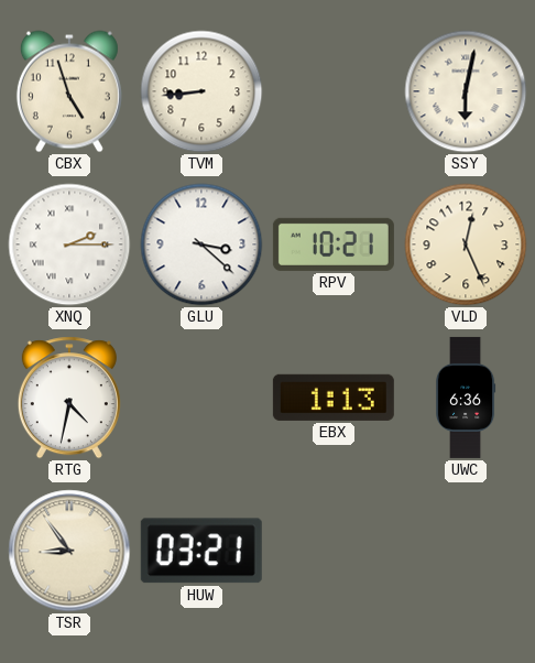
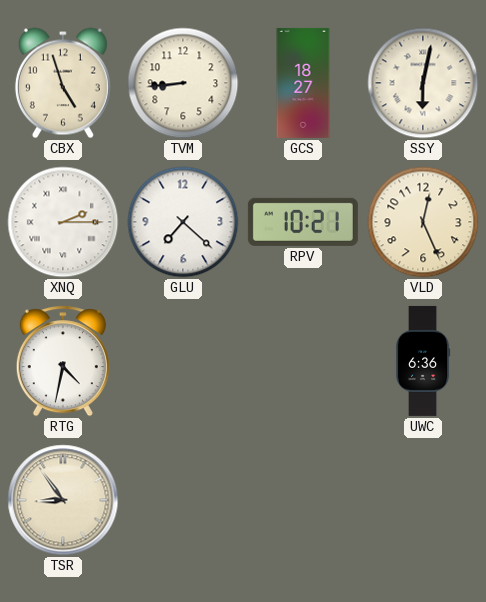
GCS: none -> 18:27
GLU: 3:22 -> 7:22
EBX: 1:13 -> none
HUW: 03:21 -> none
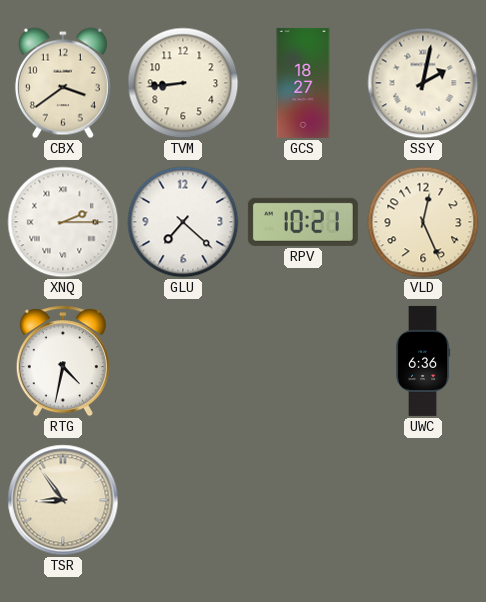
CBX: 4:57 -> 3:39
SSY: 6:02 -> 2:02
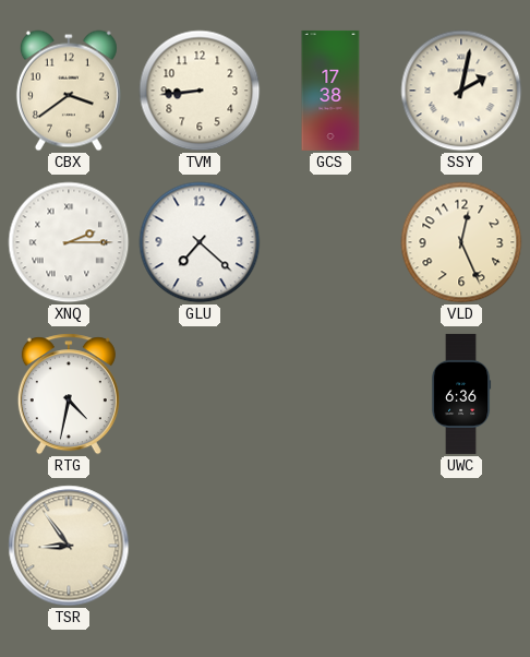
GCS: 18:27 -> 17:38
RPV: 10:21 -> none
